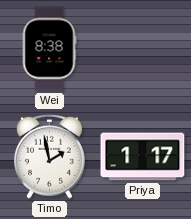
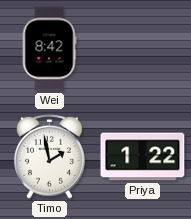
Wei: 8:38 -> 8:42
Priya: 1:17 -> 1:22
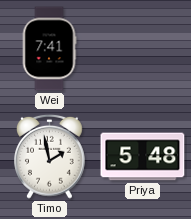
Wei: 8:42 -> 7:41
Priya: 1:22 -> 5:48
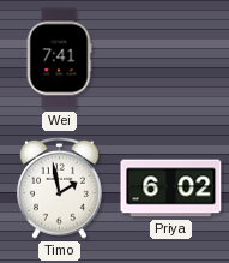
Priya: 5:48 -> 6:02
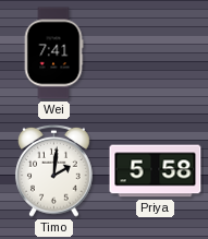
Timo: 1:58 -> 2:01
Priya: 6:02 -> 5:58
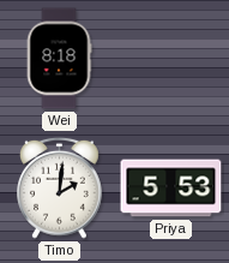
Wei: 7:41 -> 8:18
Priya: 5:58 -> 5:53
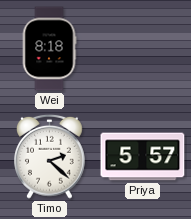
Timo: 2:01 -> 2:22
Priya: 5:53 -> 5:57
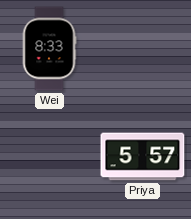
Wei: 8:18 -> 8:33
Timo: 2:22 -> none
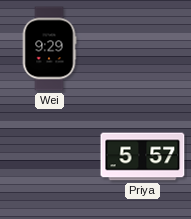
Wei: 8:33 -> 9:29
